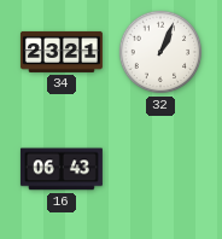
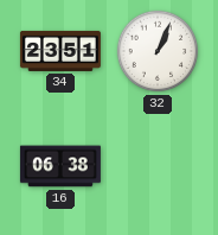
34: 23:21 -> 23:51
16: 06:43 -> 06:38
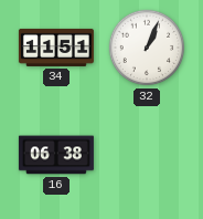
34: 23:51 -> 11:51
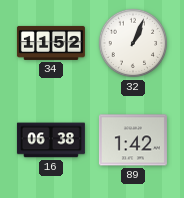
34: 11:51 -> 11:52
89: none -> 1:42
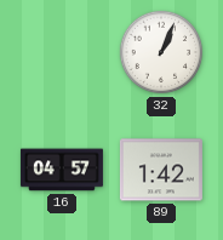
34: 11:52 -> none
16: 06:38 -> 04:57
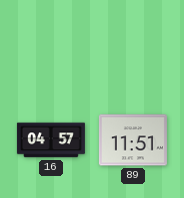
32: 1:04 -> none
89: 1:42 -> 11:51
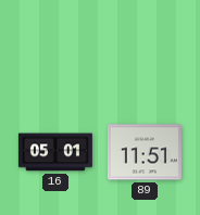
16: 04:57 -> 05:01
